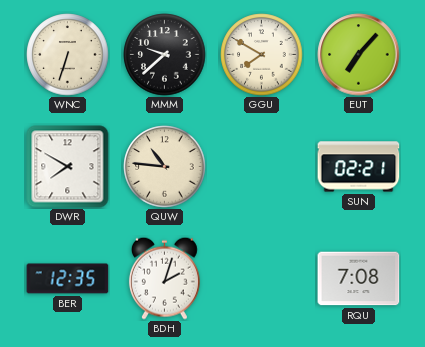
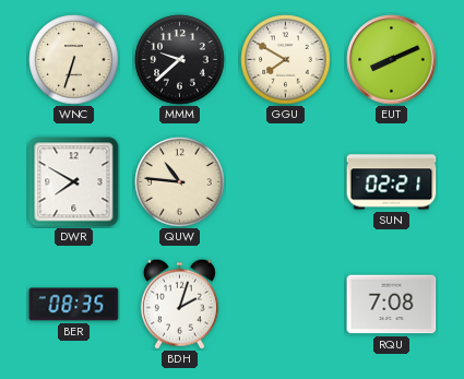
EUT: 7:07 -> 8:11
BER: 12:35 -> 08:35
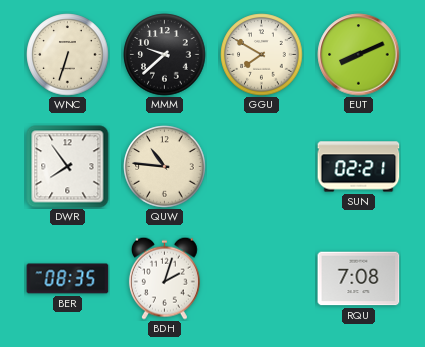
DWR: 7:50 -> 7:54
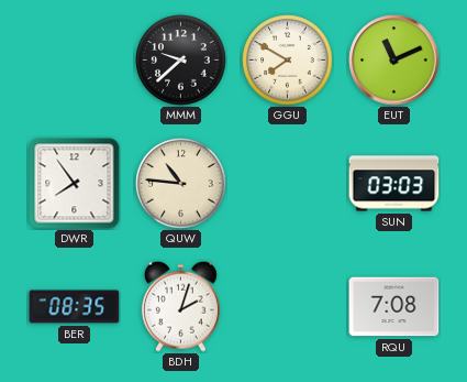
WNC: 6:33 -> none
EUT: 8:11 -> 11:11
SUN: 02:21 -> 03:03
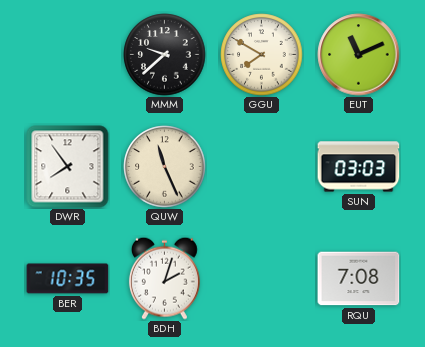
QUW: 10:46 -> 11:26
BER: 08:35 -> 10:35
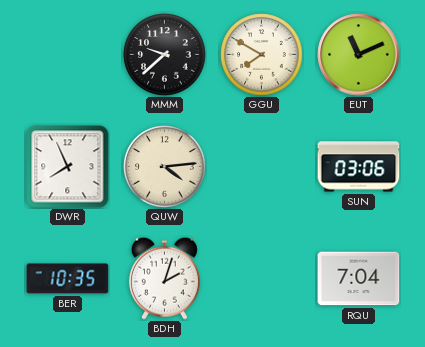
DWR: 7:54 -> 7:56
QUW: 11:26 -> 4:14
SUN: 03:03 -> 03:06
RQU: 7:08 -> 7:04
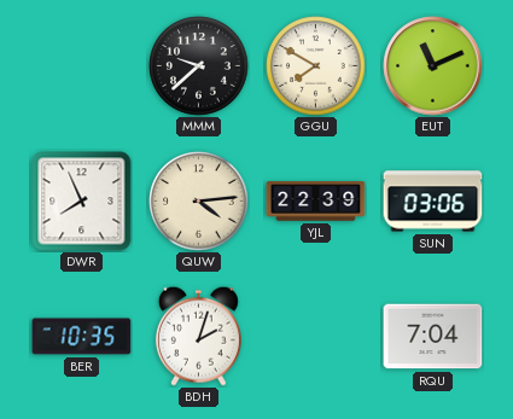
YJL: none -> 22:39
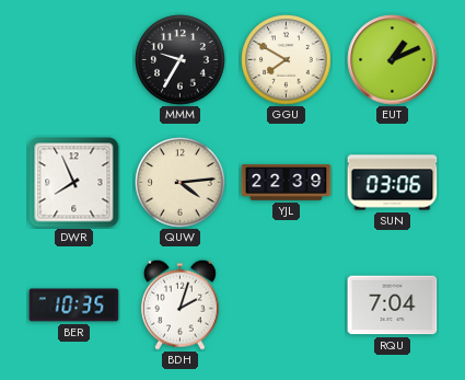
MMM: 9:38 -> 9:35
EUT: 11:11 -> 1:11
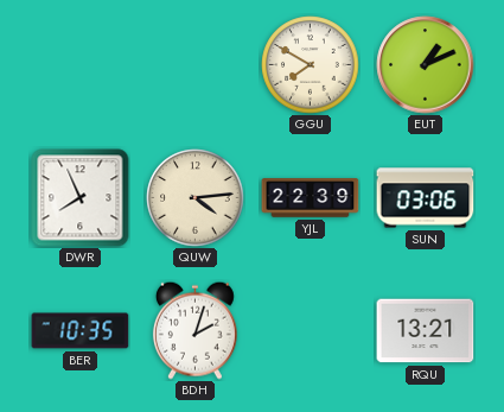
MMM: 9:35 -> none
RQU: 7:04 -> 13:21
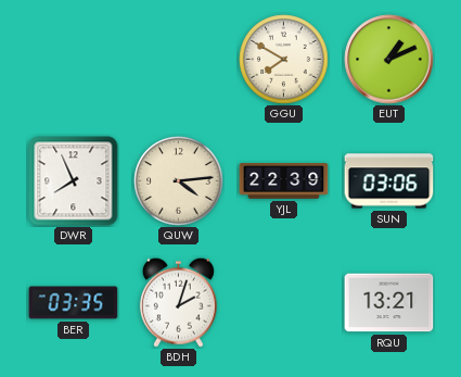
BER: 10:35 -> 03:35
